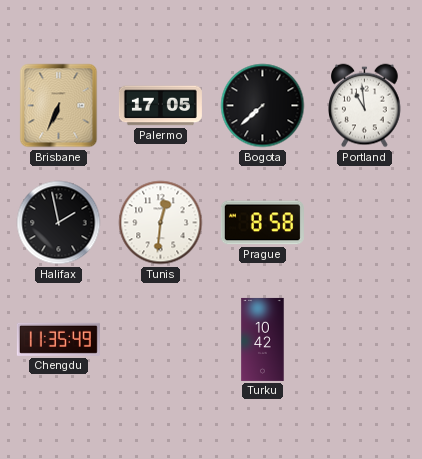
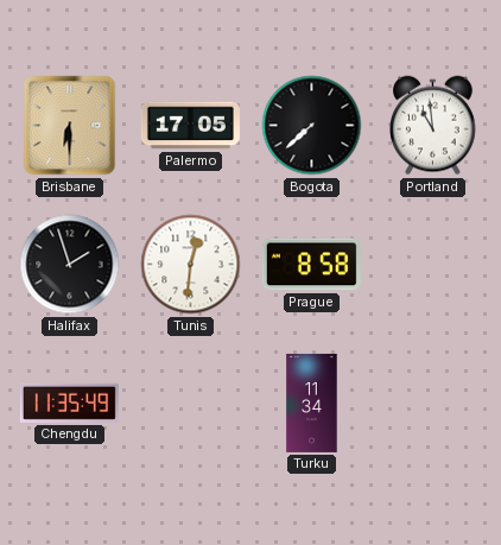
Brisbane: 6:34 -> 6:30
Halifax: 1:58 -> 1:57
Turku: 10:42 -> 11:34
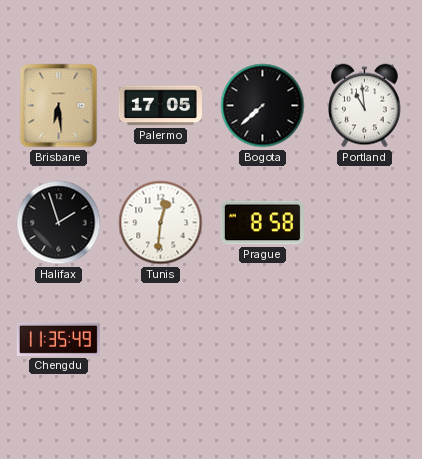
Brisbane: 6:30 -> 6:29
Turku: 11:34 -> none
